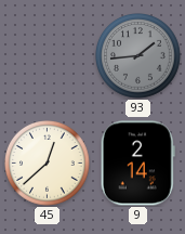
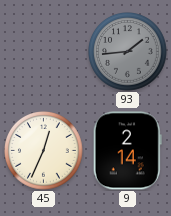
45: 12:38 -> 12:34
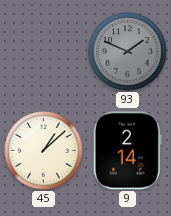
93: 1:44 -> 1:49
45: 12:34 -> 1:08
